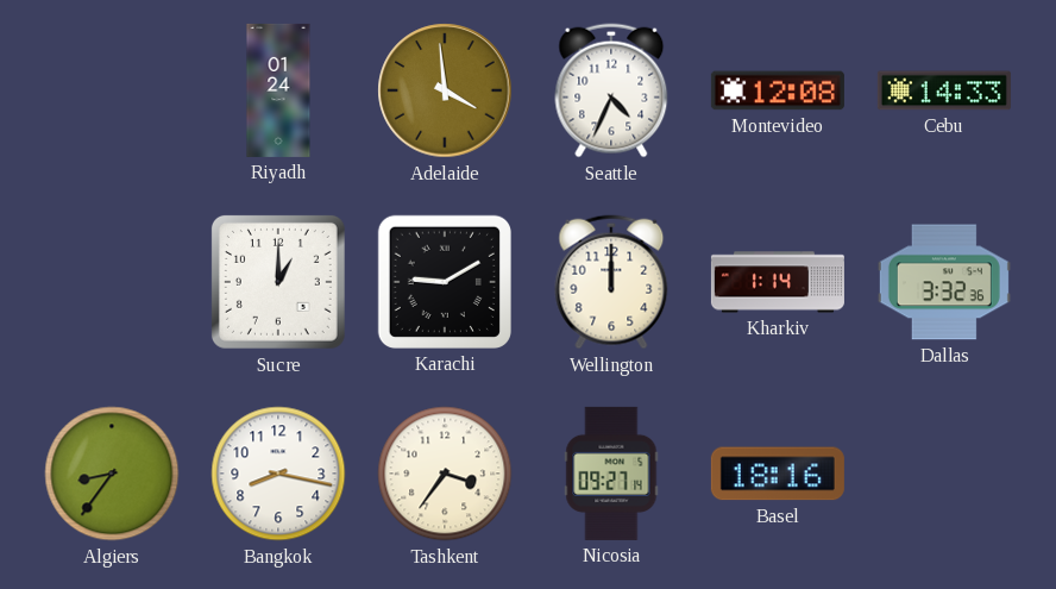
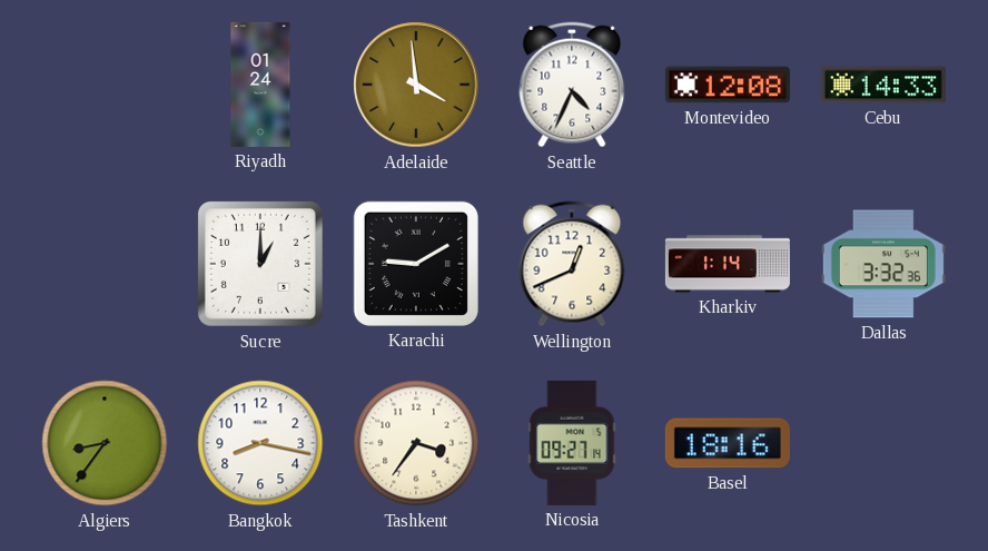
Wellington: 12:00 -> 12:41
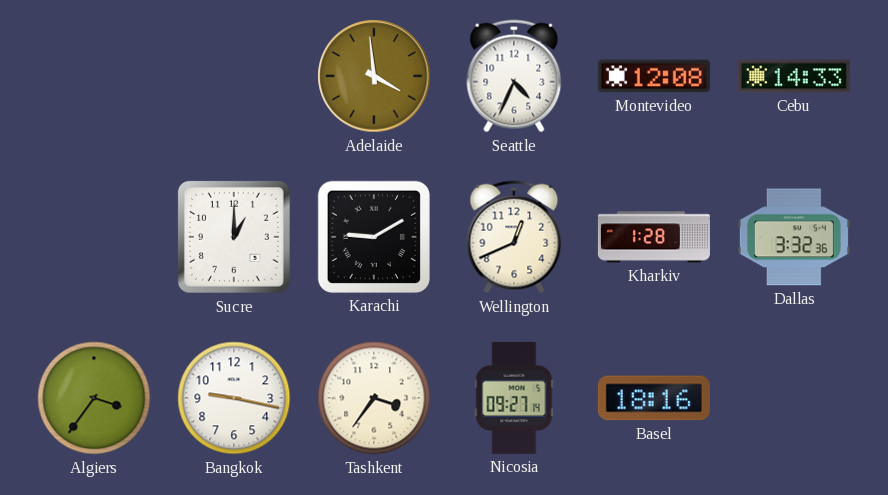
Riyadh: 01:24 -> none
Kharkiv: 1:14 -> 1:28
Algiers: 8:36 -> 3:36
Bangkok: 8:17 -> 9:17
